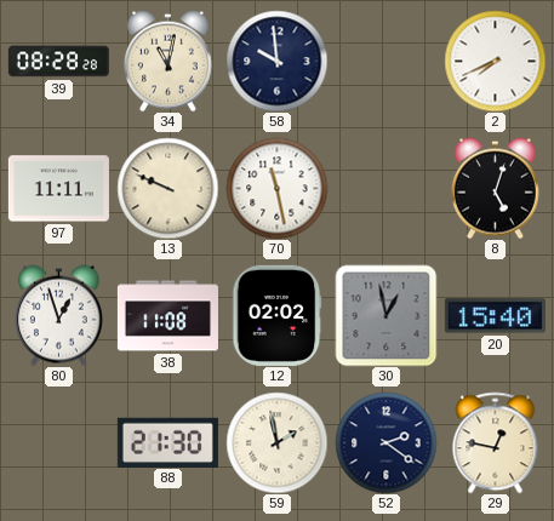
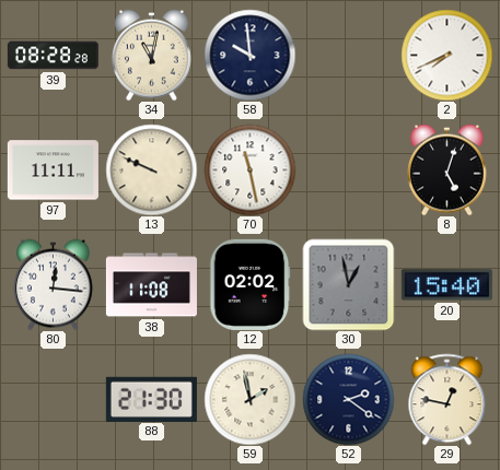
80: 12:57 -> 12:16
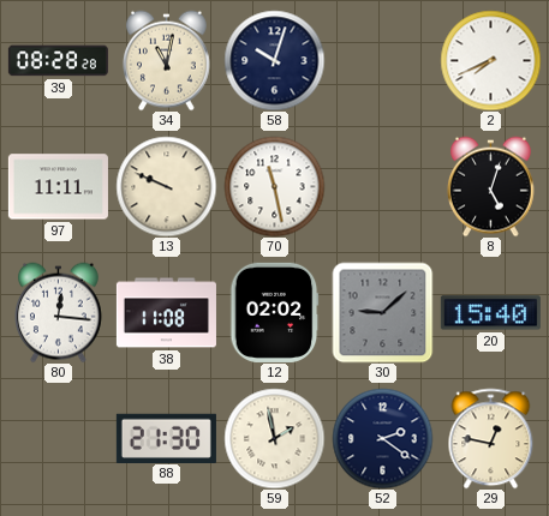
58: 9:59 -> 10:03
30: 12:58 -> 9:08
